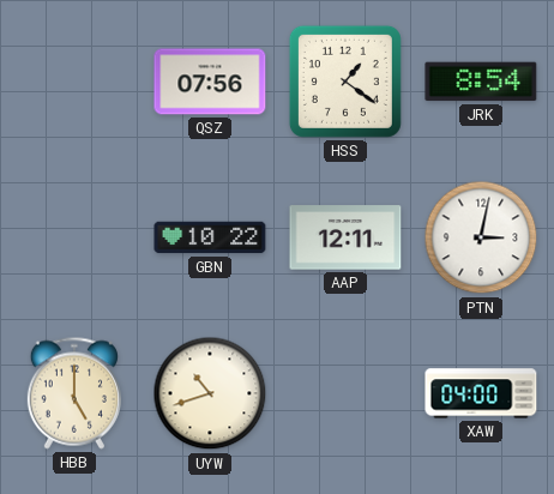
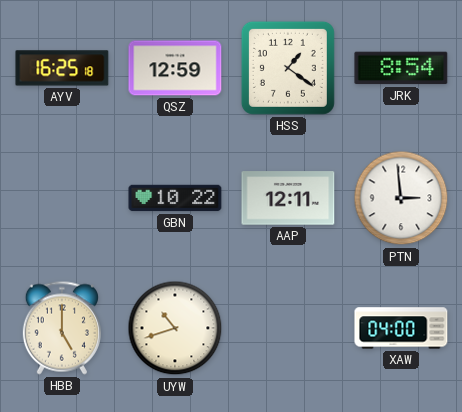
AYV: none -> 16:25
QSZ: 07:56 -> 12:59
PTN: 3:02 -> 2:59
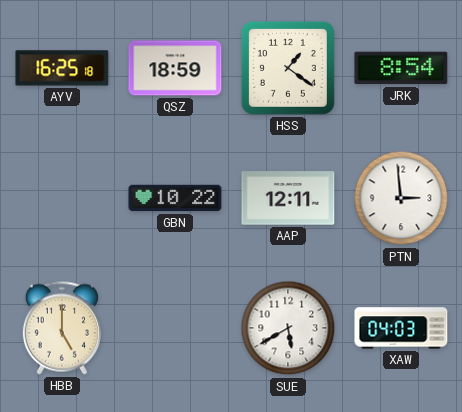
QSZ: 12:59 -> 18:59
UYW: 10:42 -> none
SUE: none -> 5:40
XAW: 04:00 -> 04:03
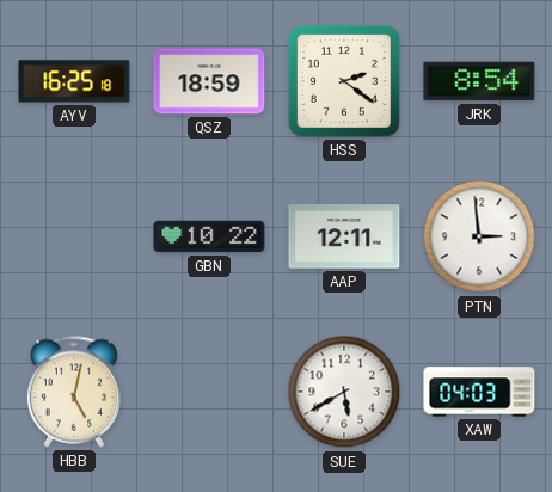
HSS: 1:21 -> 2:21
HBB: 5:00 -> 5:02
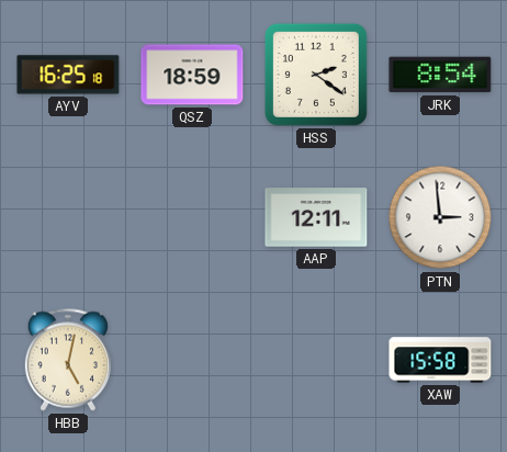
GBN: 10:22 -> none
SUE: 5:40 -> none
XAW: 04:03 -> 15:58
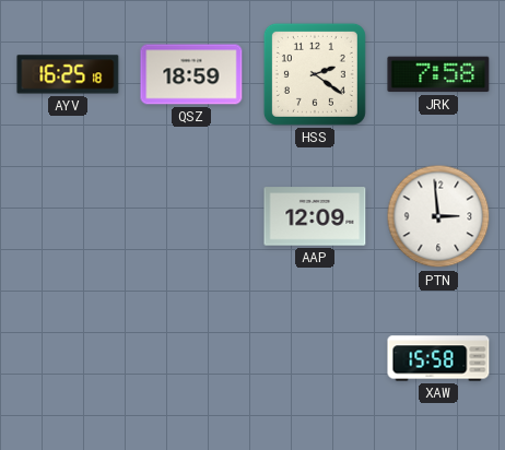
JRK: 8:54 -> 7:58
AAP: 12:11 -> 12:09
HBB: 5:02 -> none
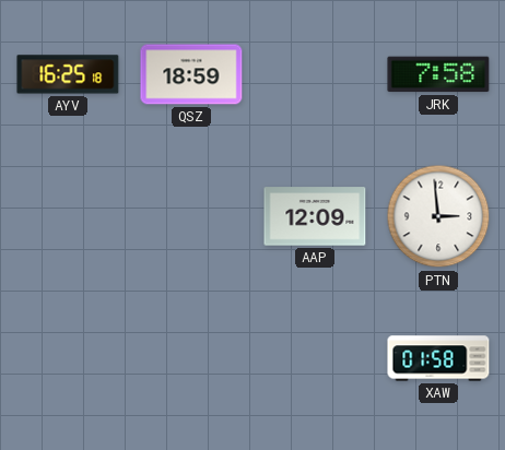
HSS: 2:21 -> none
XAW: 15:58 -> 01:58
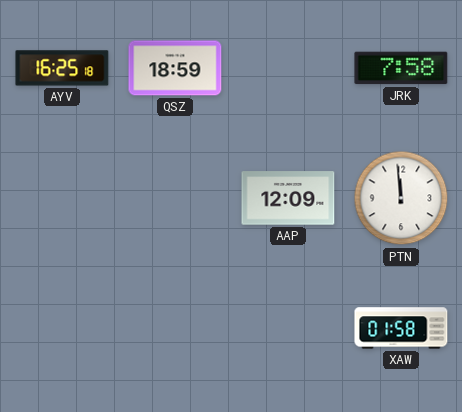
PTN: 2:59 -> 11:59
